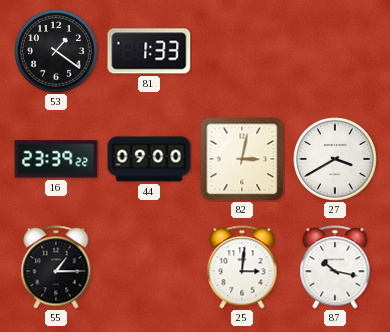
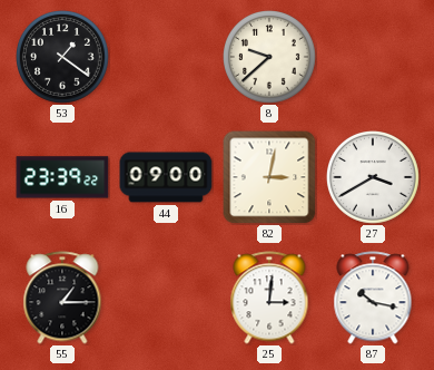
81: 1:33 -> none
8: none -> 9:38
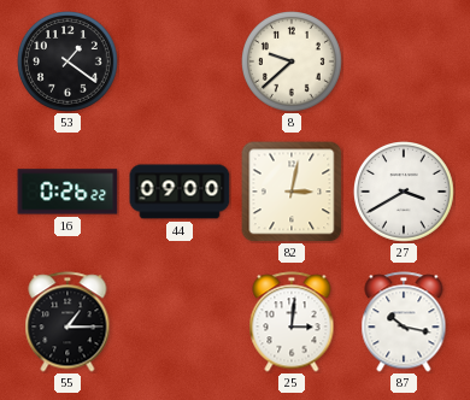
16: 23:39 -> 0:26
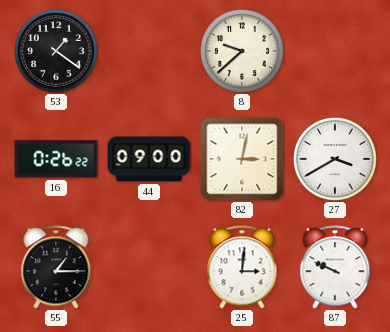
87: 10:17 -> 9:49
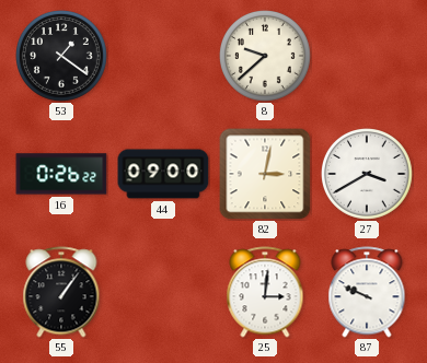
55: 1:15 -> 1:06
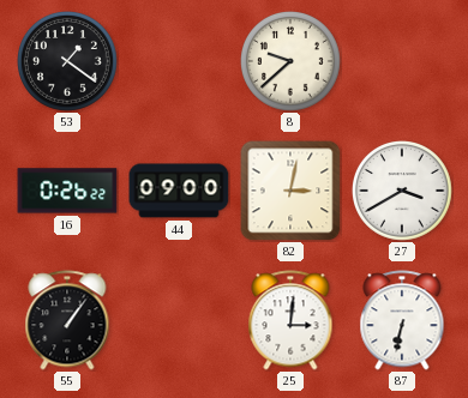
87: 9:49 -> 6:32
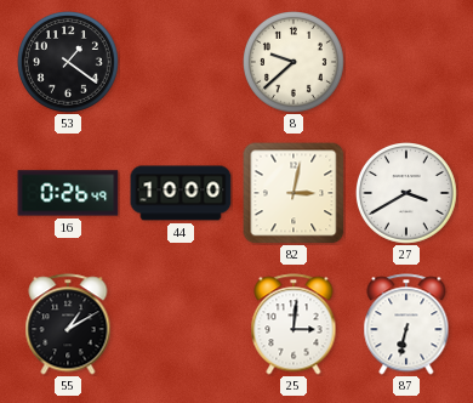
16: 0:26:22 -> 0:26:49
44: 09:00 -> 10:00
55: 1:06 -> 1:10
